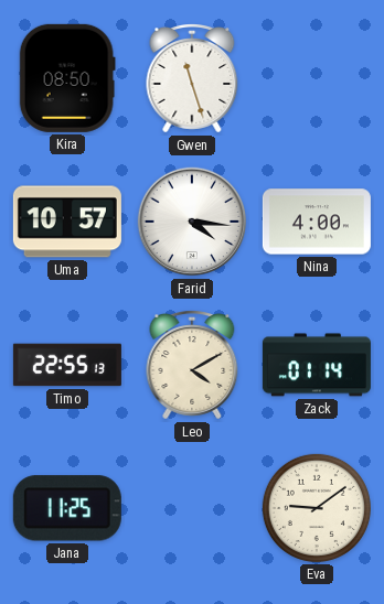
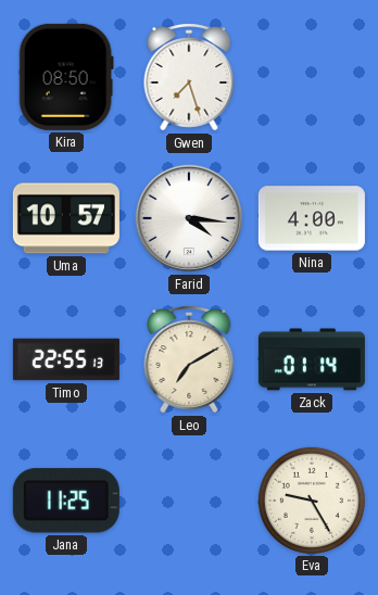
Gwen: 11:27 -> 7:27
Leo: 4:10 -> 7:10
Eva: 9:09 -> 9:25
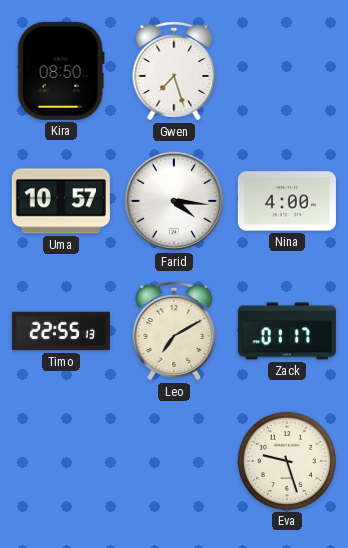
Zack: 01:14 -> 01:17
Jana: 11:25 -> none
Eva: 9:25 -> 9:27
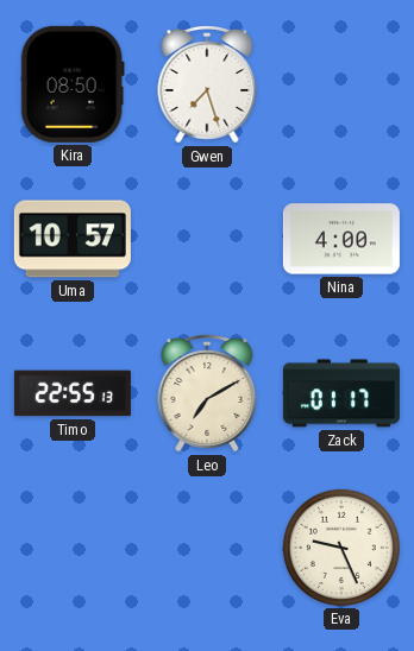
Farid: 4:16 -> none
Eva: 9:27 -> 9:26
